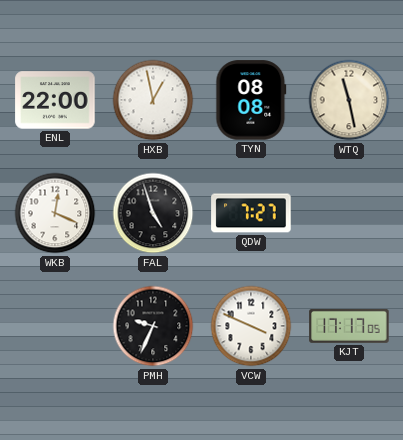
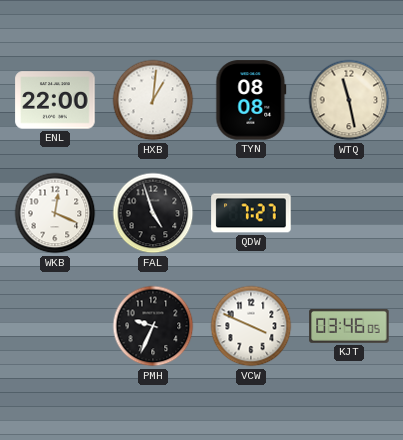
HXB: 12:58 -> 1:01
KJT: 17:17 -> 03:46
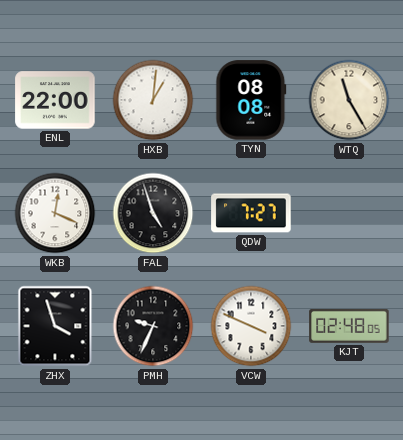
WTQ: 11:28 -> 11:25
ZHX: none -> 3:57
KJT: 03:46 -> 02:48
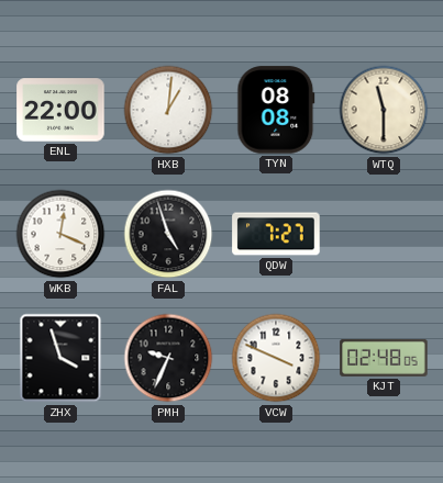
WTQ: 11:25 -> 11:30
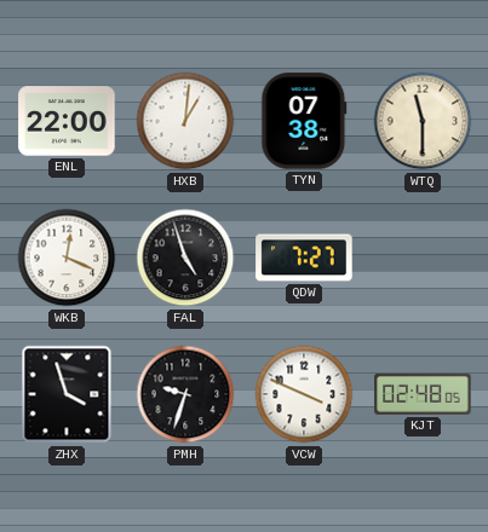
TYN: 08:08 -> 07:38
PMH: 9:34 -> 9:33
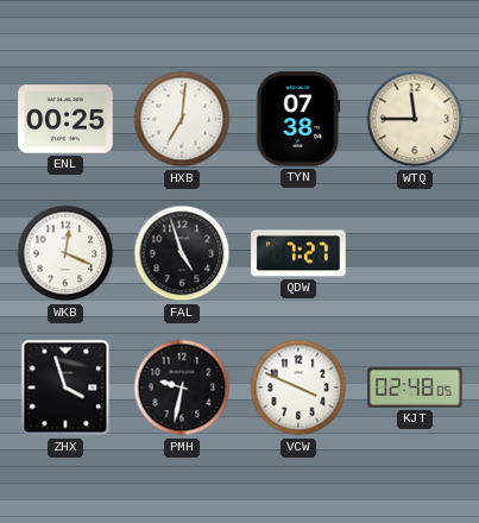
ENL: 22:00 -> 00:25
HXB: 1:01 -> 7:01
WTQ: 11:30 -> 11:45
PMH: 9:33 -> 9:32
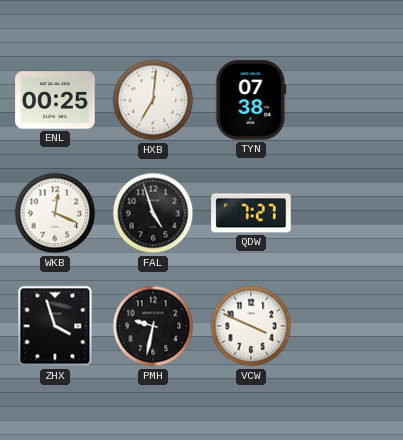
WTQ: 11:45 -> none
KJT: 02:48 -> none
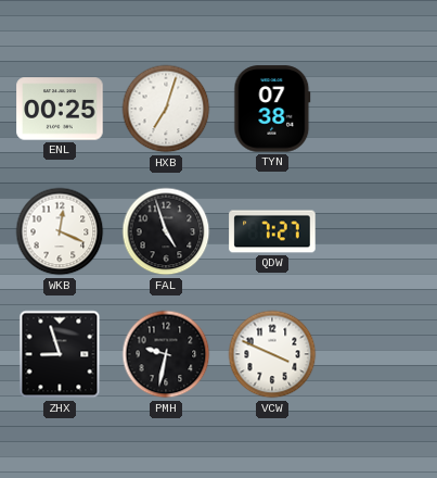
HXB: 7:01 -> 7:03
ZHX: 3:57 -> 8:57
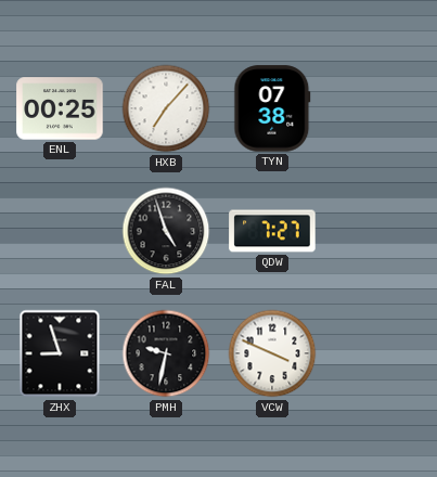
HXB: 7:03 -> 7:07
WKB: 12:19 -> none
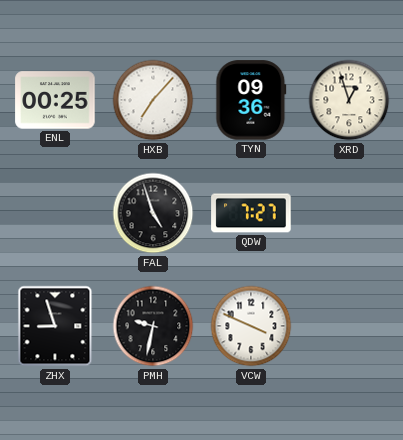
TYN: 07:38 -> 09:36
XRD: none -> 12:57
